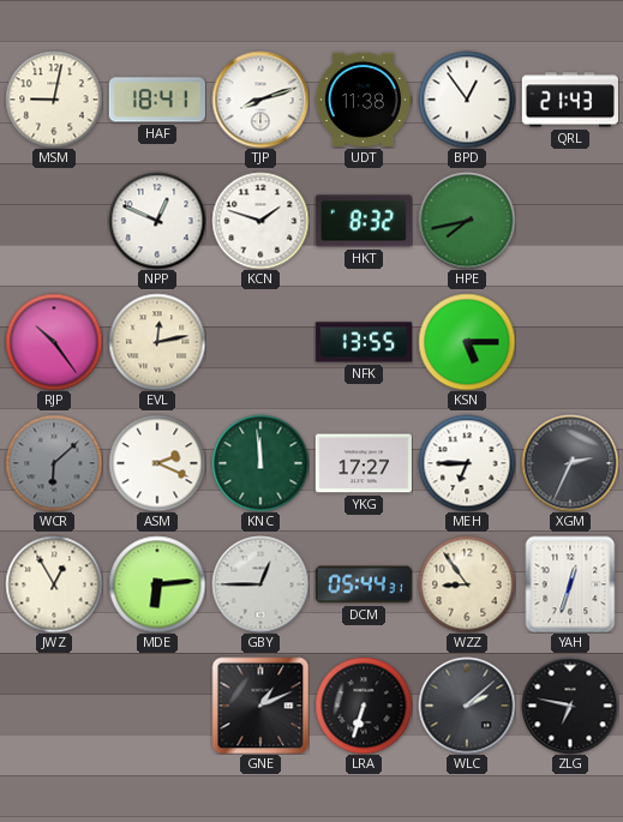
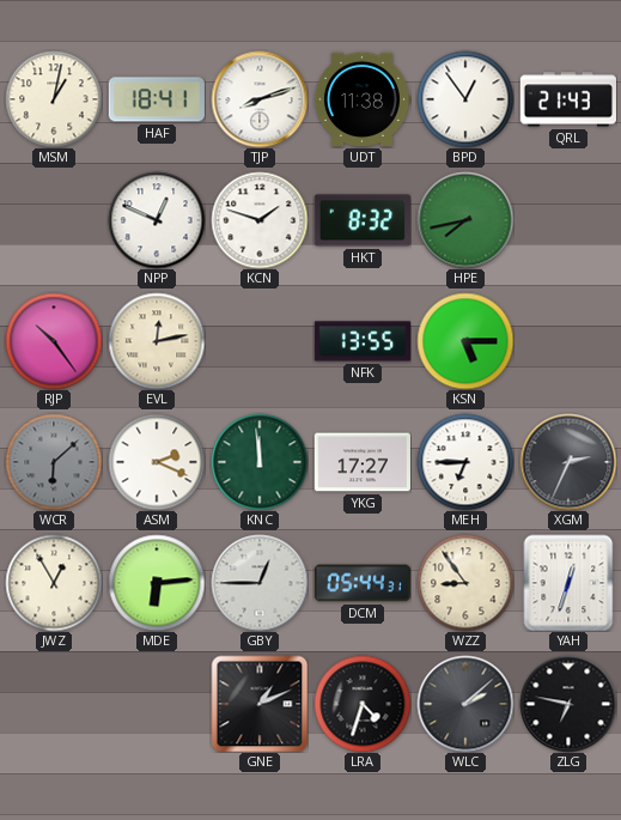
MSM: 9:02 -> 1:02
LRA: 6:33 -> 4:33
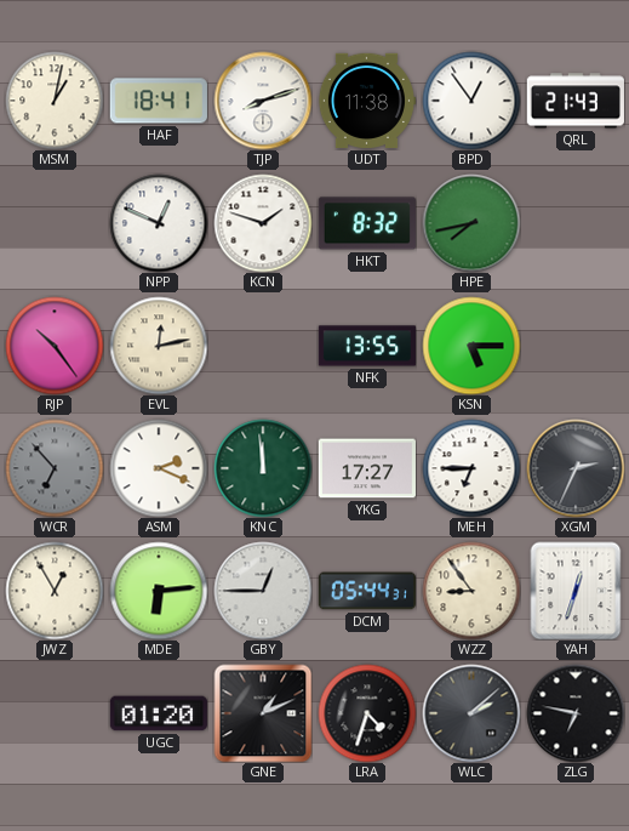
WCR: 6:08 -> 6:53
UGC: none -> 01:20
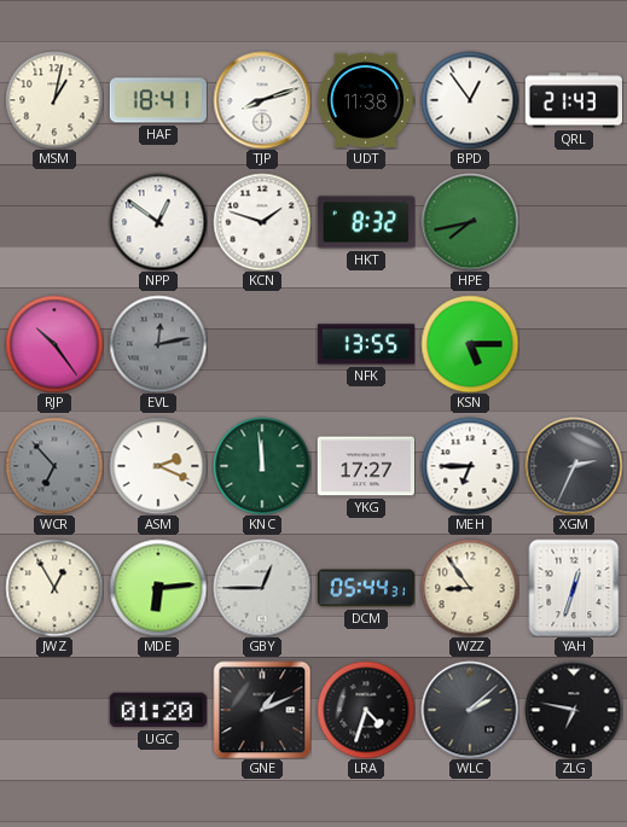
NPP: 12:49 -> 12:51
EVL dial: cream -> grey
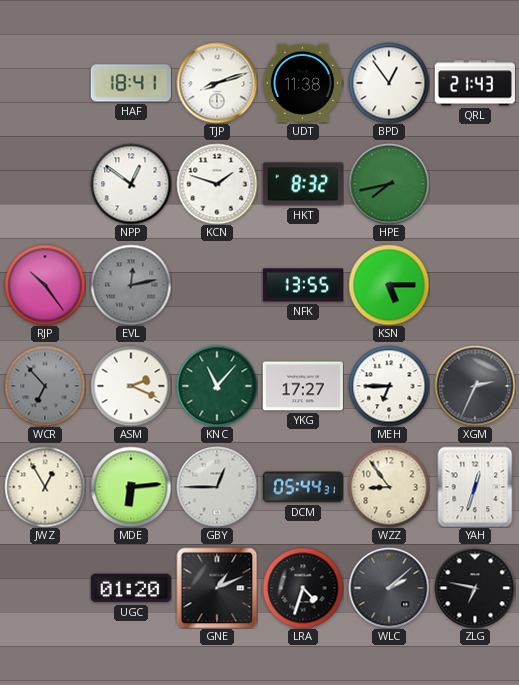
MSM: 1:02 -> none
KNC: 11:59 -> 11:07
